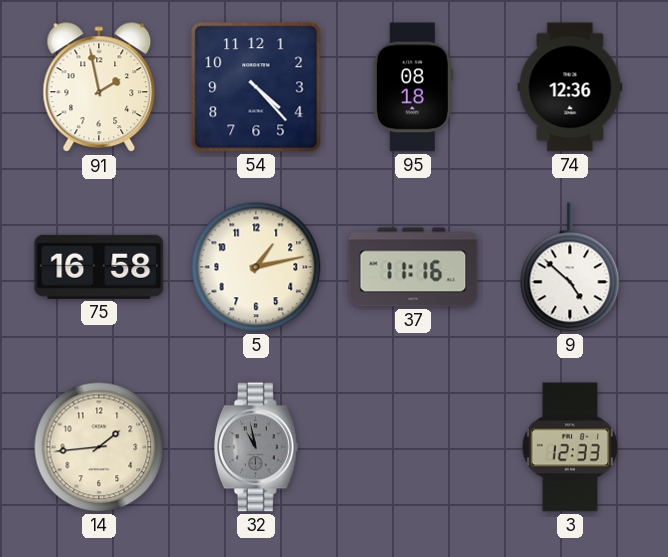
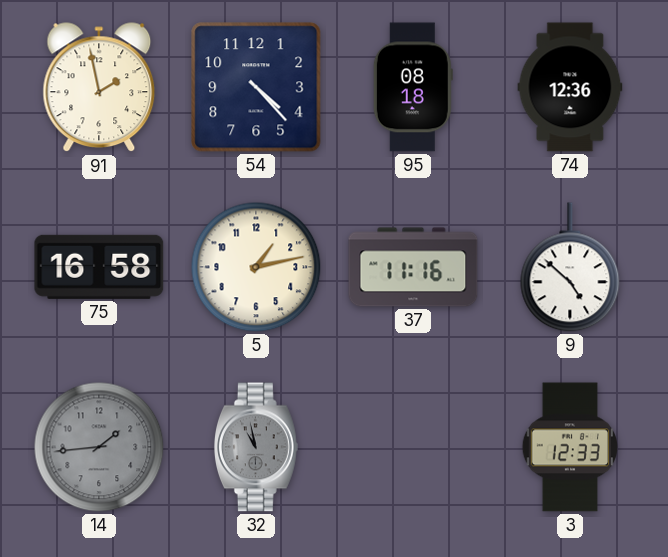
14 dial: cream -> grey
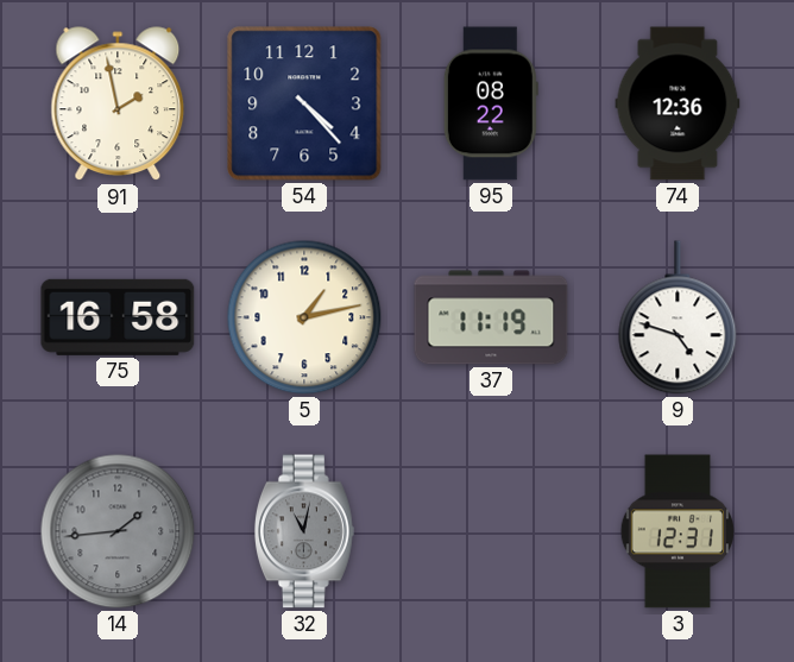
95: 08:18 -> 08:22
37: 11:16 -> 11:19
9: 4:52 -> 4:48
32: 10:58 -> 11:02
3: 12:33 -> 12:31
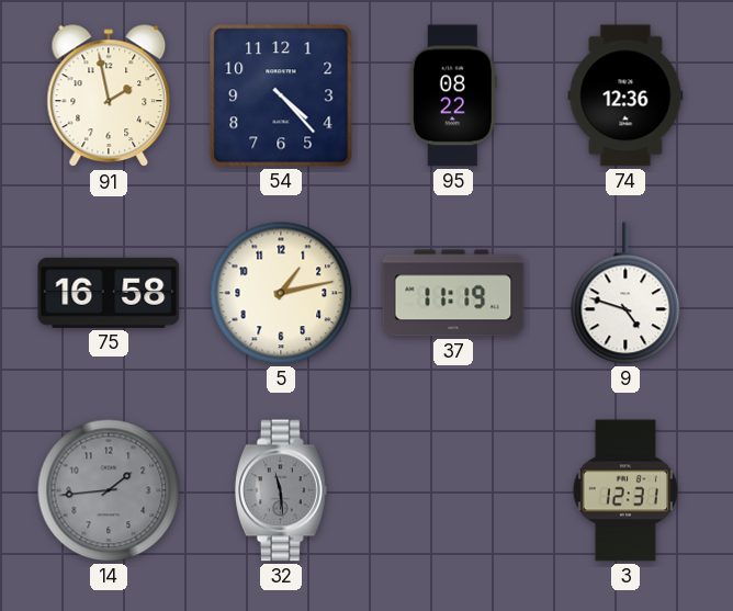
32: 11:02 -> 11:29
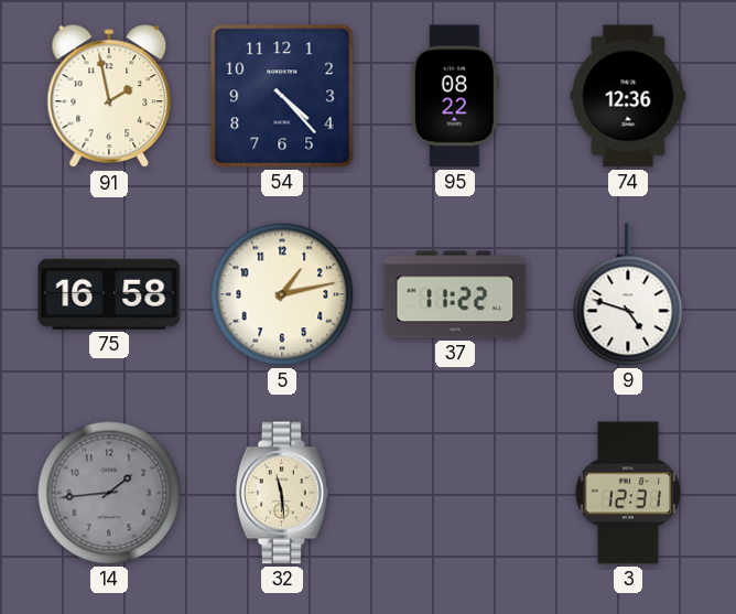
37: 11:19 -> 11:22
32 dial: grey -> cream
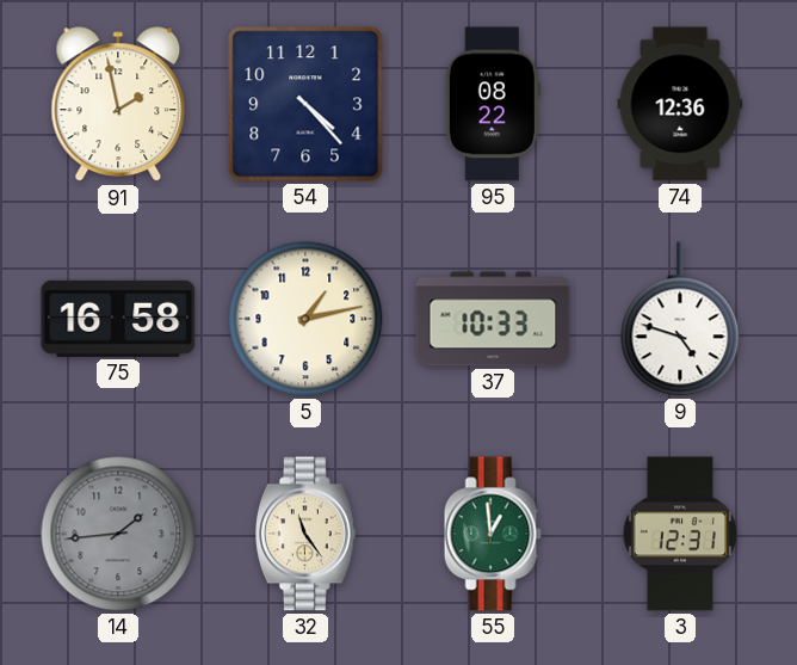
37: 11:22 -> 10:33
32: 11:29 -> 11:24
55: none -> 12:59
